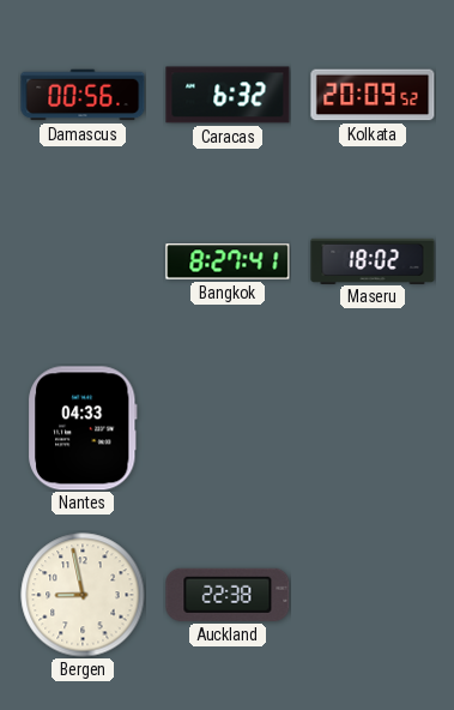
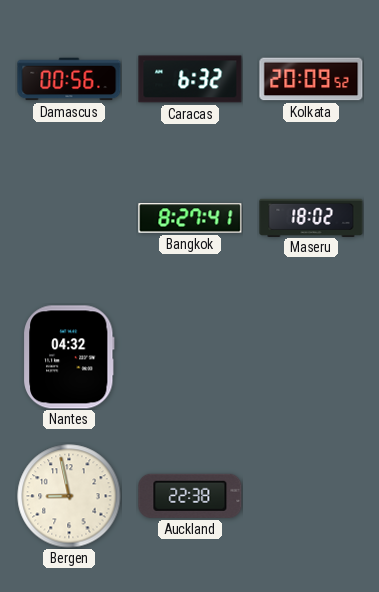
Nantes: 04:33 -> 04:32
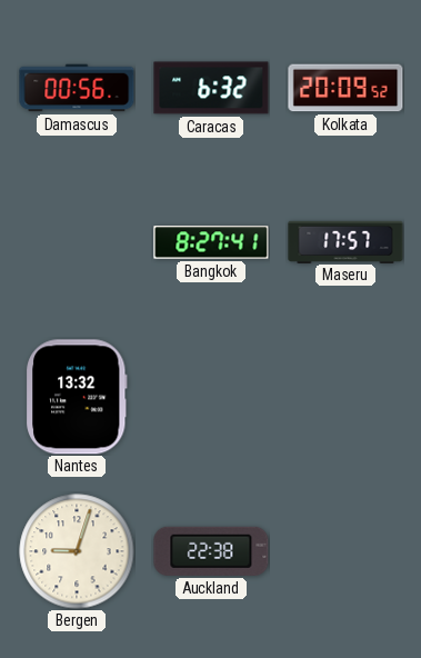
Maseru: 18:02 -> 17:57
Nantes: 04:32 -> 13:32
Bergen: 8:58 -> 9:03
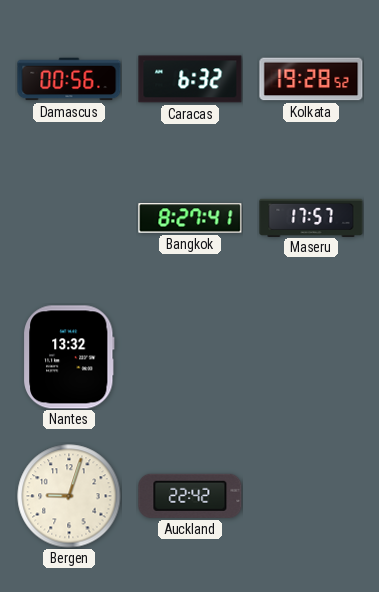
Kolkata: 20:09 -> 19:28
Auckland: 22:38 -> 22:42
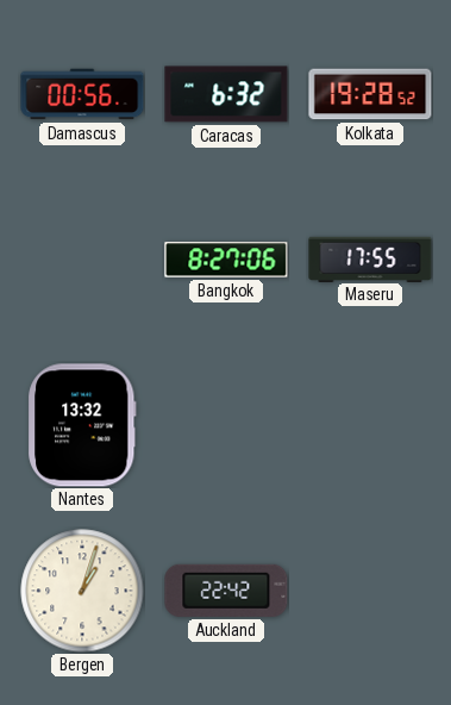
Bangkok: 8:27:41 -> 8:27:06
Maseru: 17:57 -> 17:55
Bergen: 9:03 -> 1:03
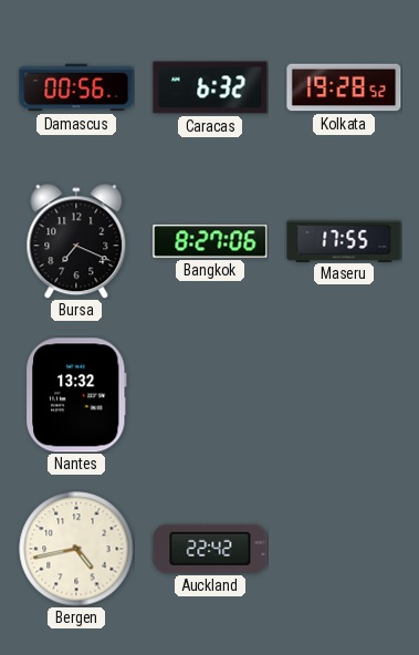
Bursa: none -> 7:19
Bergen: 1:03 -> 4:43
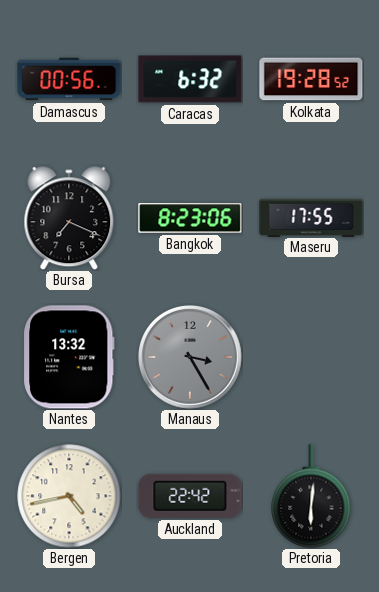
Bangkok: 8:27 -> 8:23
Manaus: none -> 3:25
Pretoria: none -> 6:01
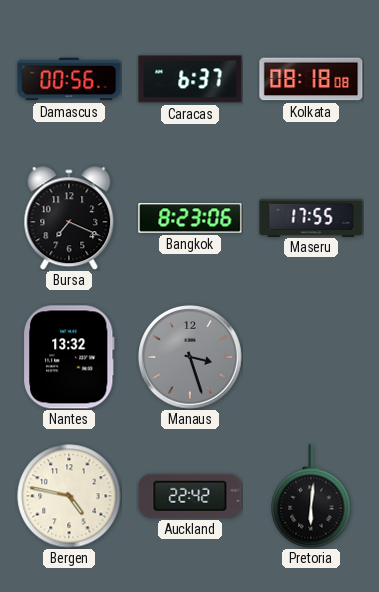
Caracas: 6:32 -> 6:37
Kolkata: 19:28 -> 08:18
Manaus: 3:25 -> 3:27
Bergen: 4:43 -> 4:47
